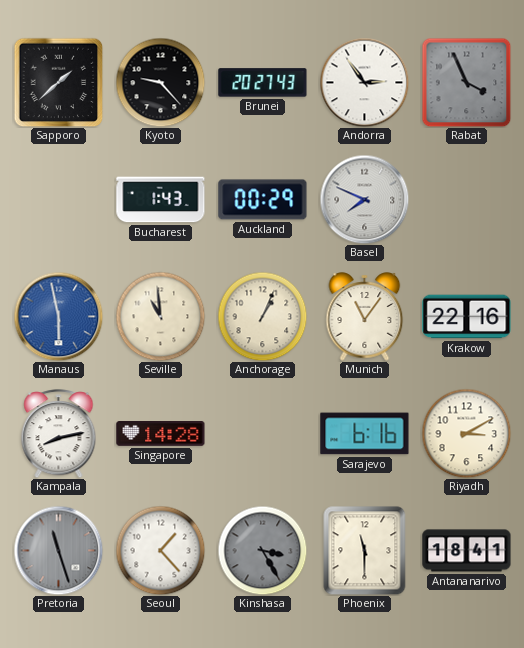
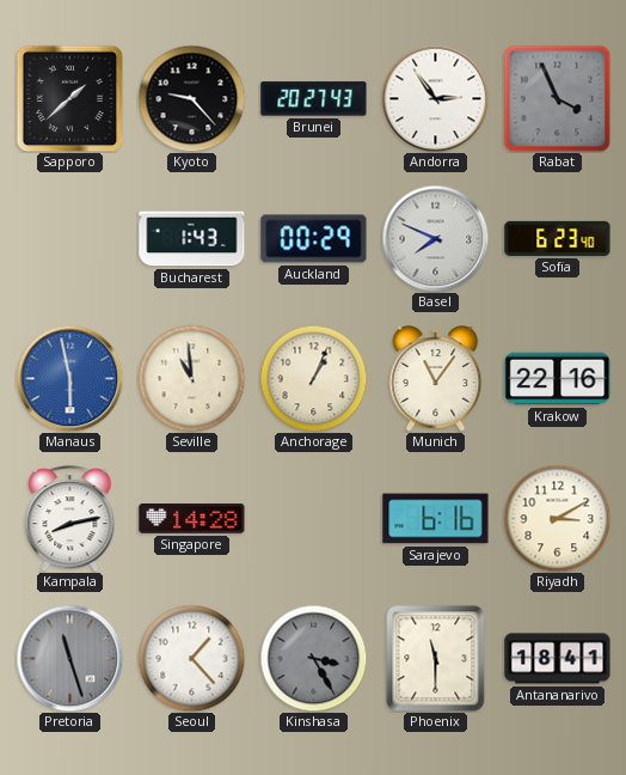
Sofia: none -> 6:23
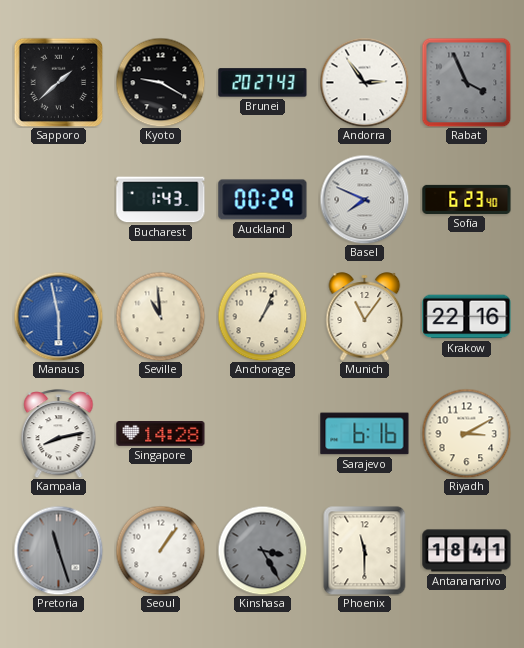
Kyoto: 9:23 -> 9:20
Seoul: 1:23 -> 1:06
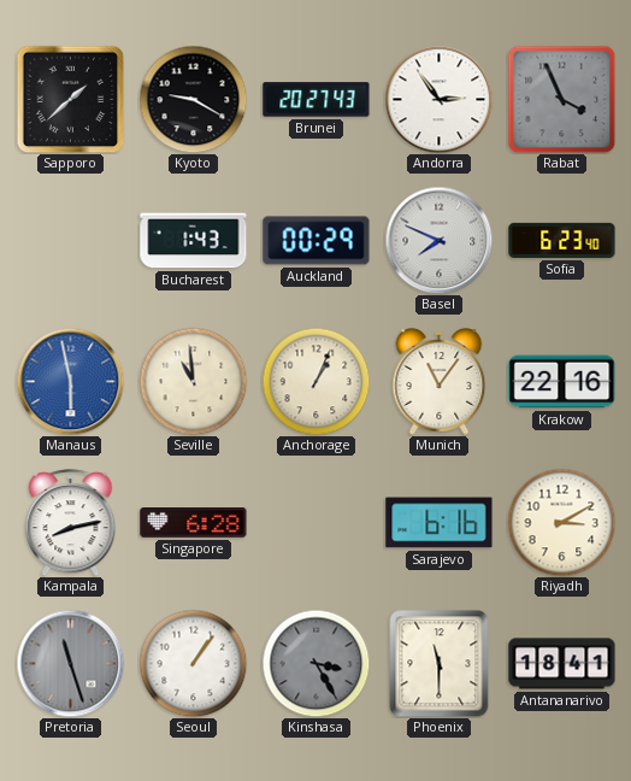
Singapore: 14:28 -> 6:28
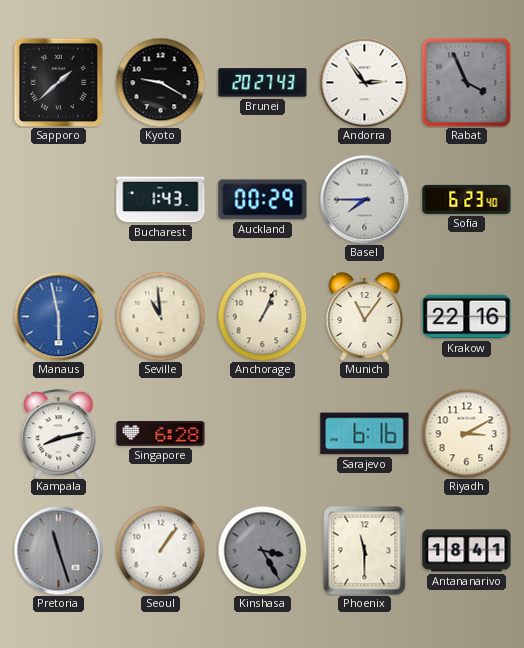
Basel: 7:49 -> 7:45
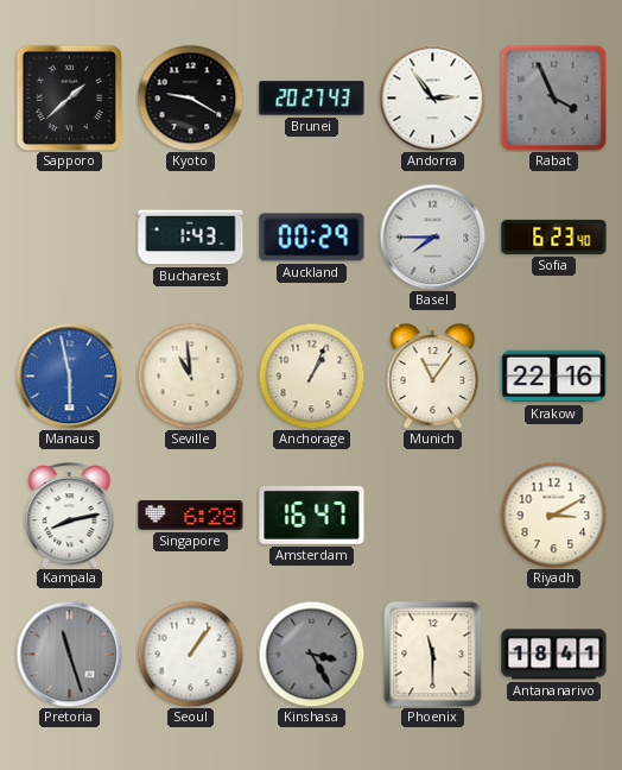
Amsterdam: none -> 16:47
Sarajevo: 6:16 -> none
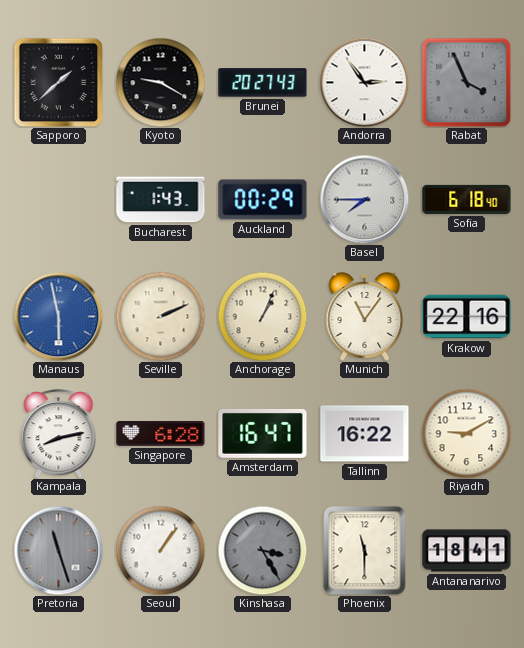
Sofia: 6:23 -> 6:18
Seville: 10:59 -> 2:11
Tallinn: none -> 16:22
Riyadh: 3:10 -> 9:10
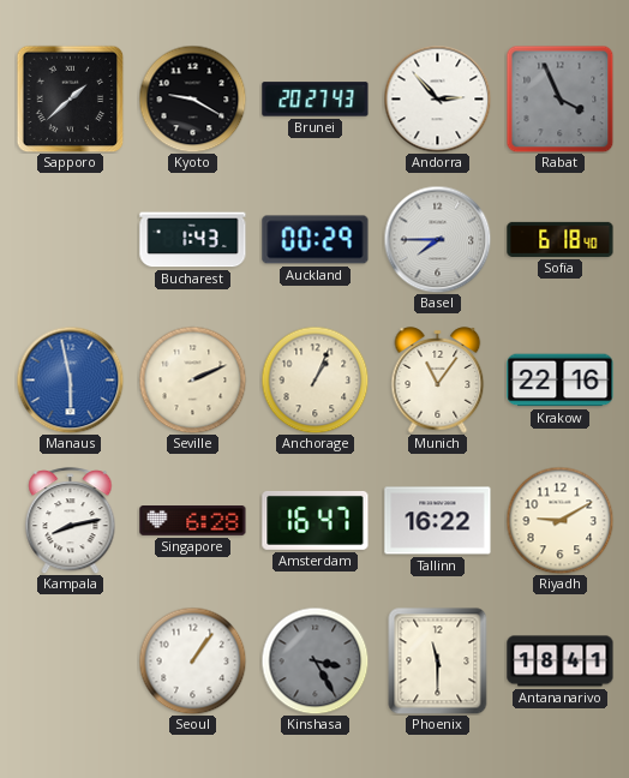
Andorra: 2:54 -> 2:53
Pretoria: 11:27 -> none
